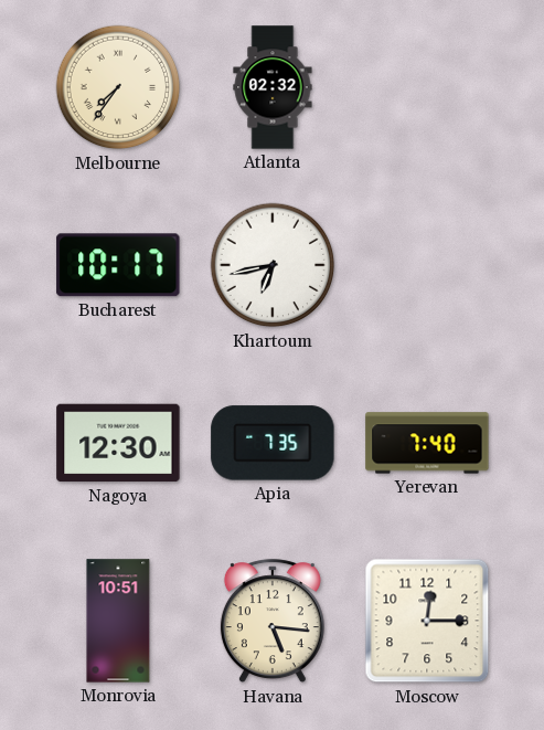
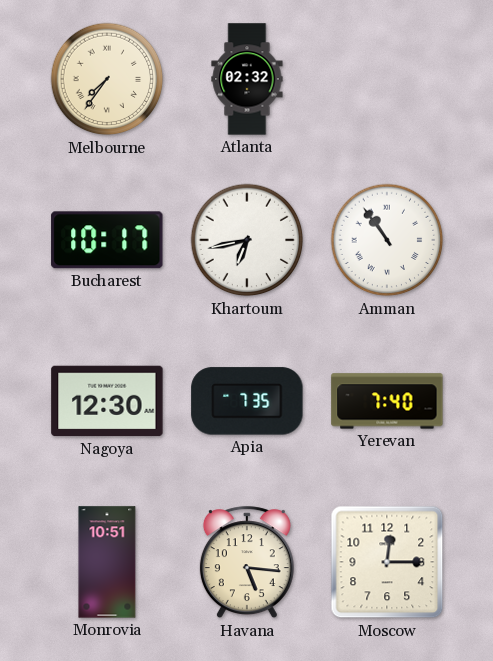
Amman: none -> 10:54
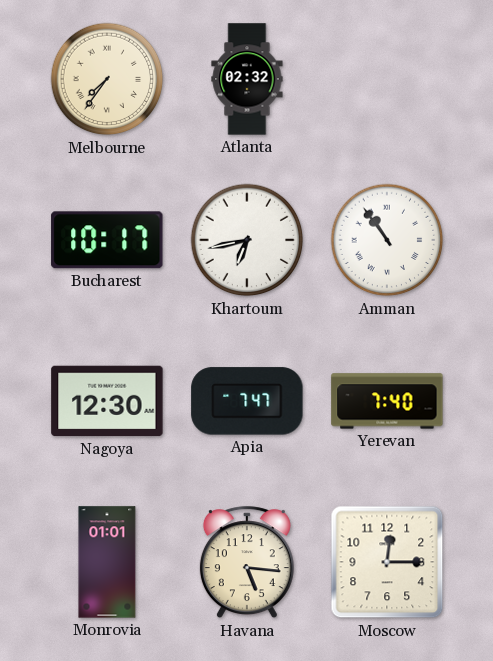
Apia: 7:35 -> 7:47
Monrovia: 10:51 -> 01:01
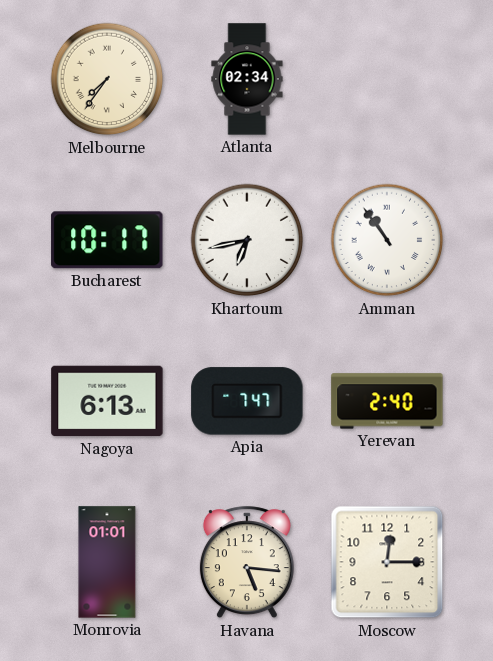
Atlanta: 02:32 -> 02:34
Nagoya: 12:30 -> 6:13
Yerevan: 7:40 -> 2:40
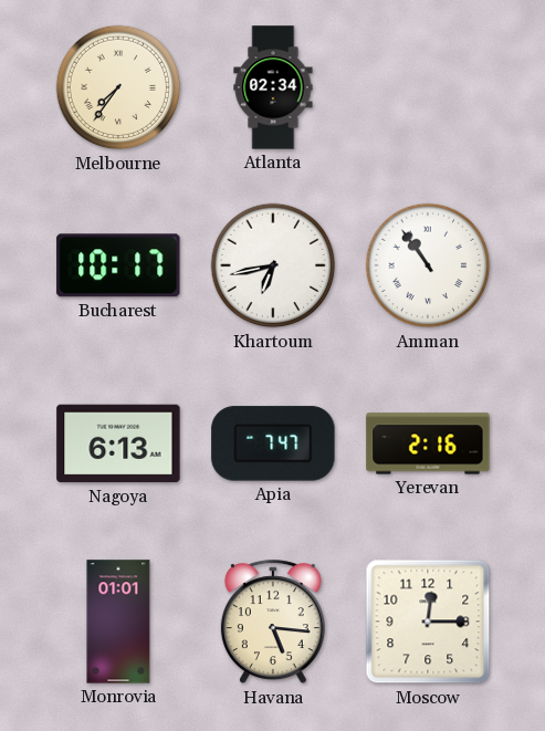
Yerevan: 2:40 -> 2:16
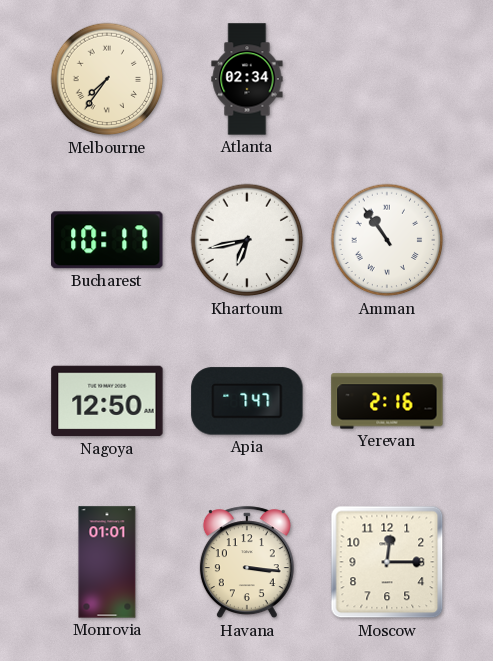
Nagoya: 6:13 -> 12:50
Havana: 5:16 -> 3:16
